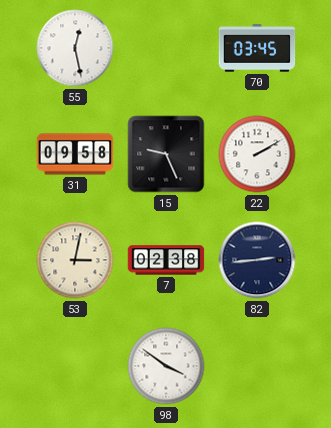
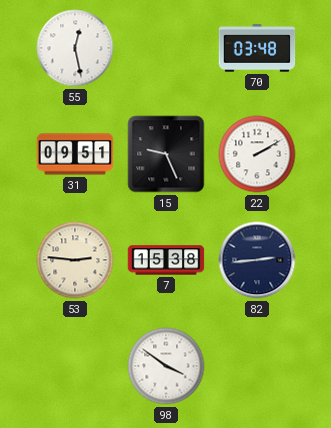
70: 03:45 -> 03:48
31: 09:58 -> 09:51
53: 3:02 -> 2:46
7: 02:38 -> 15:38
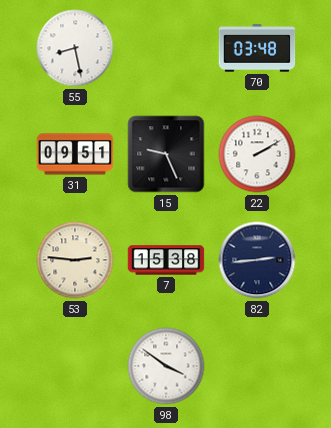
55: 12:28 -> 8:28
